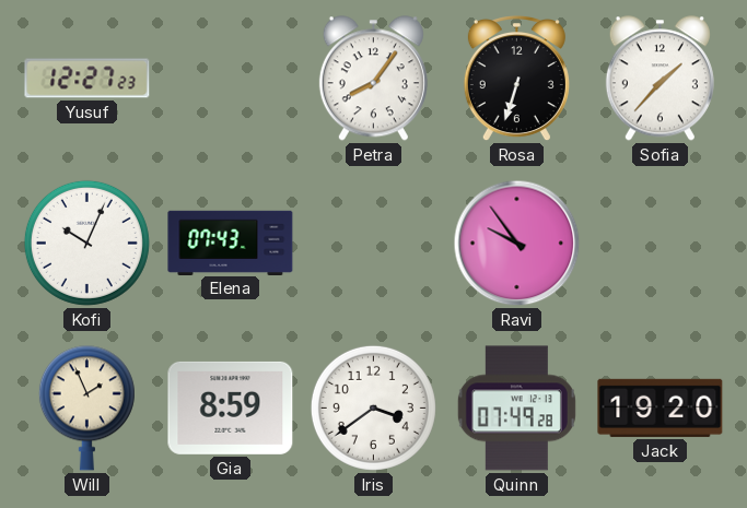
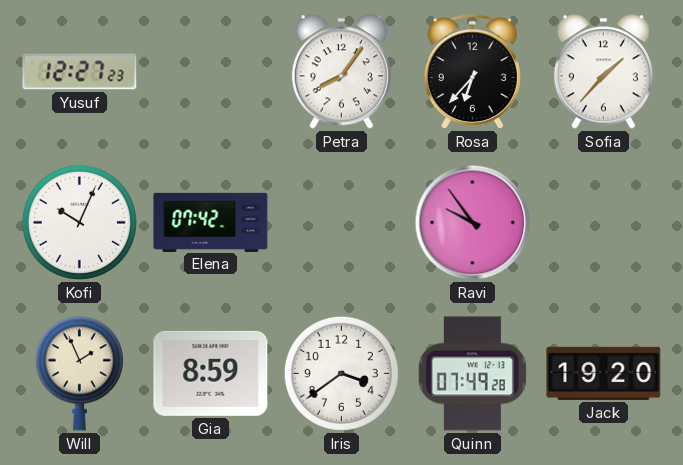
Rosa: 6:33 -> 6:37
Elena: 07:43 -> 07:42
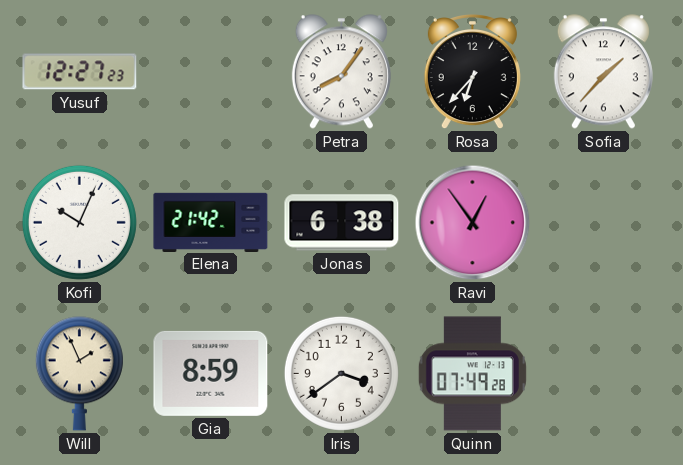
Elena: 07:42 -> 21:42
Jonas: none -> 6:38
Ravi: 9:54 -> 12:54
Jack: 19:20 -> none
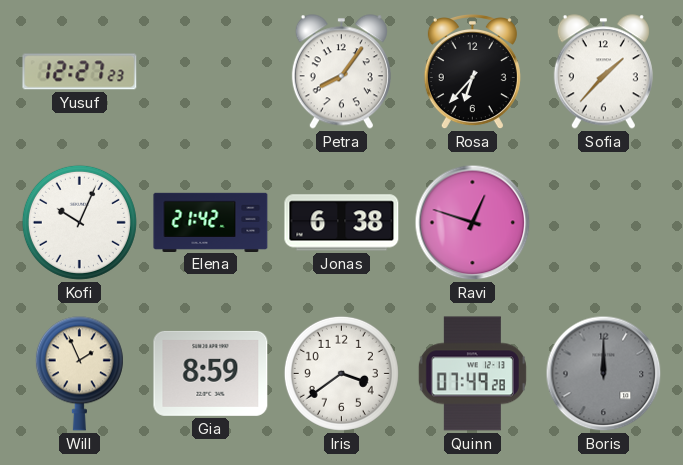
Ravi: 12:54 -> 12:48
Boris: none -> 12:00
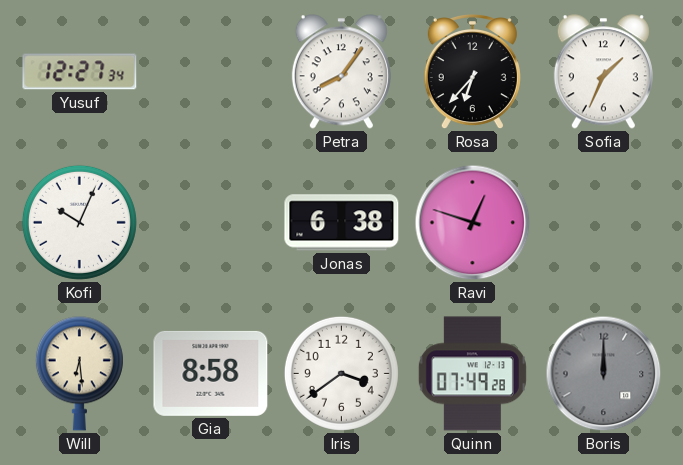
Yusuf: 12:27:23 -> 12:27:34
Sofia: 1:37 -> 1:34
Elena: 21:42 -> none
Will: 1:56 -> 6:29
Gia: 8:59 -> 8:58
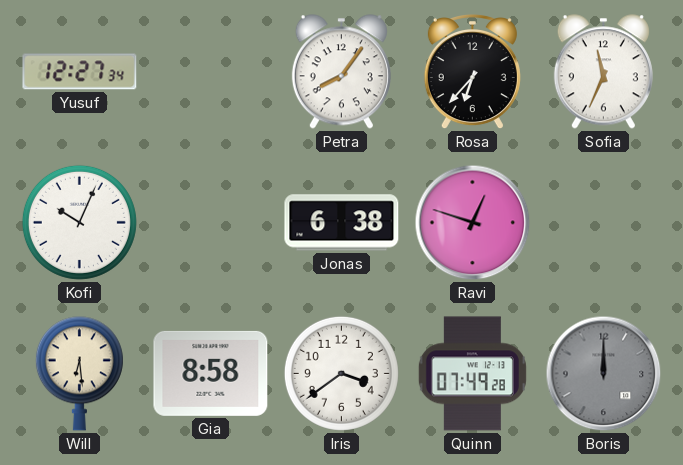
Sofia: 1:34 -> 11:34
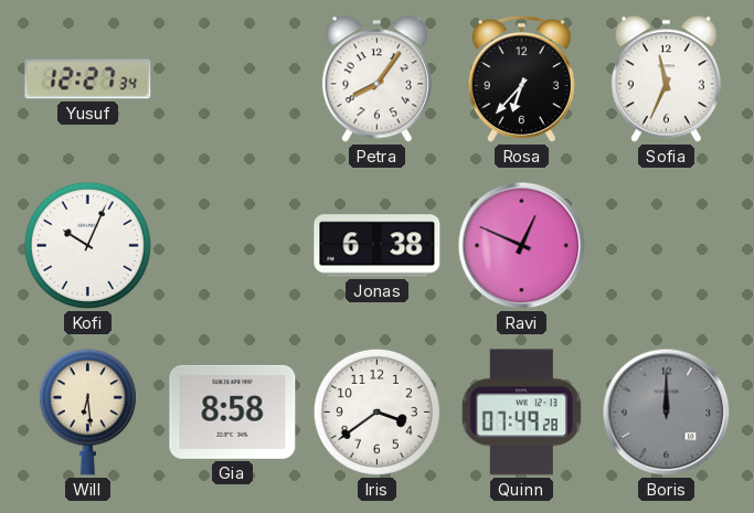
Ravi: 12:48 -> 12:49
